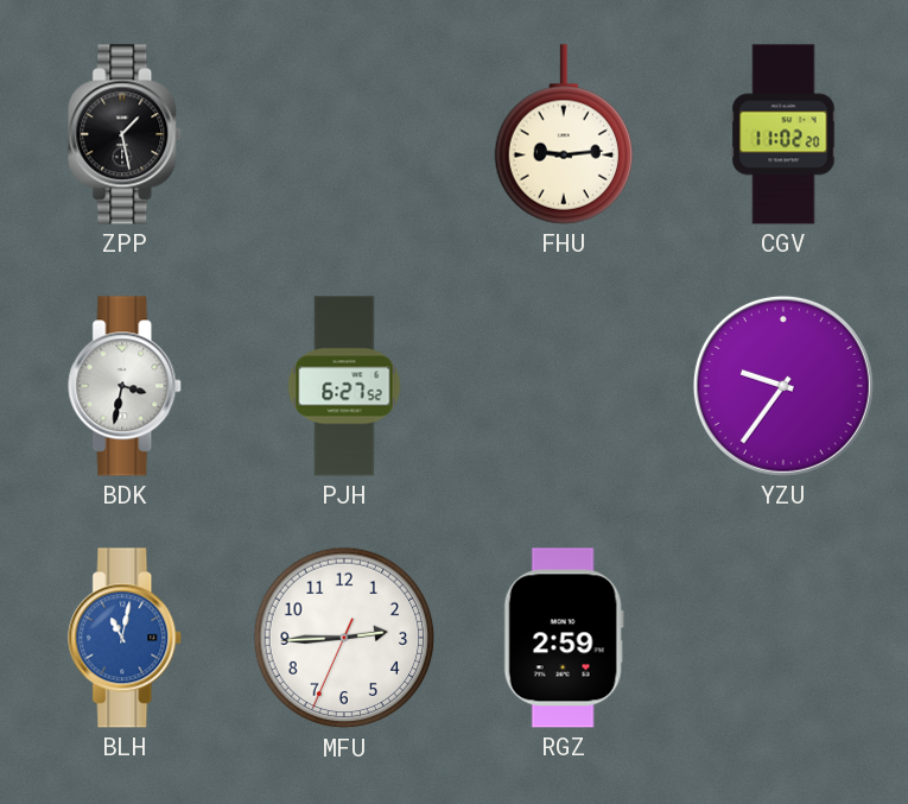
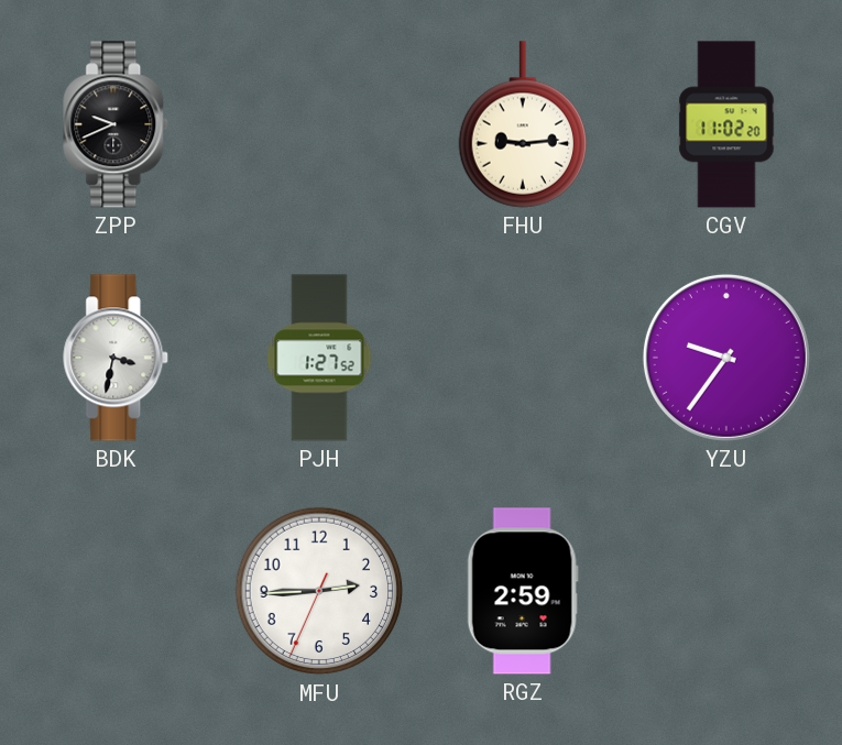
ZPP: 1:28 -> 9:41
PJH: 6:27 -> 1:27
BLH: 11:02 -> none
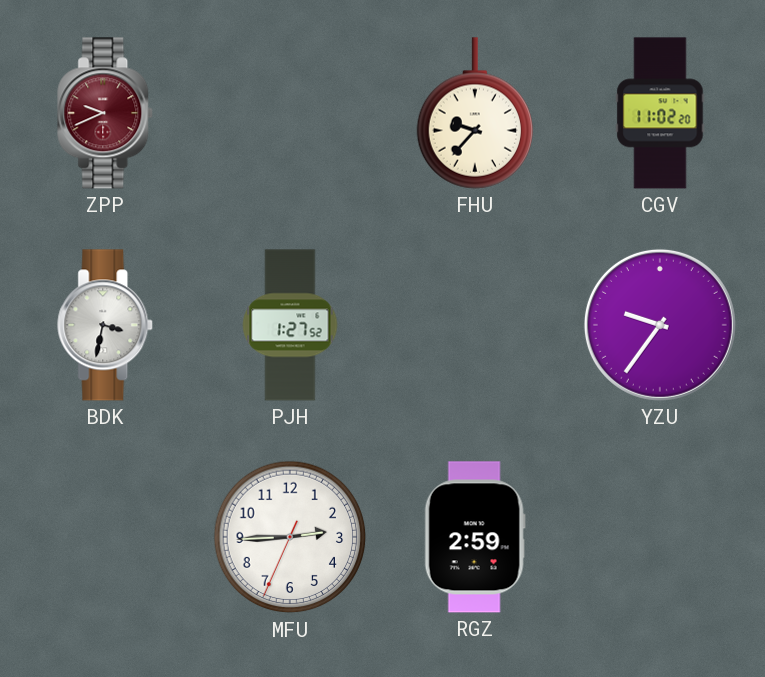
ZPP dial: black -> burgundy
FHU: 9:14 -> 9:37
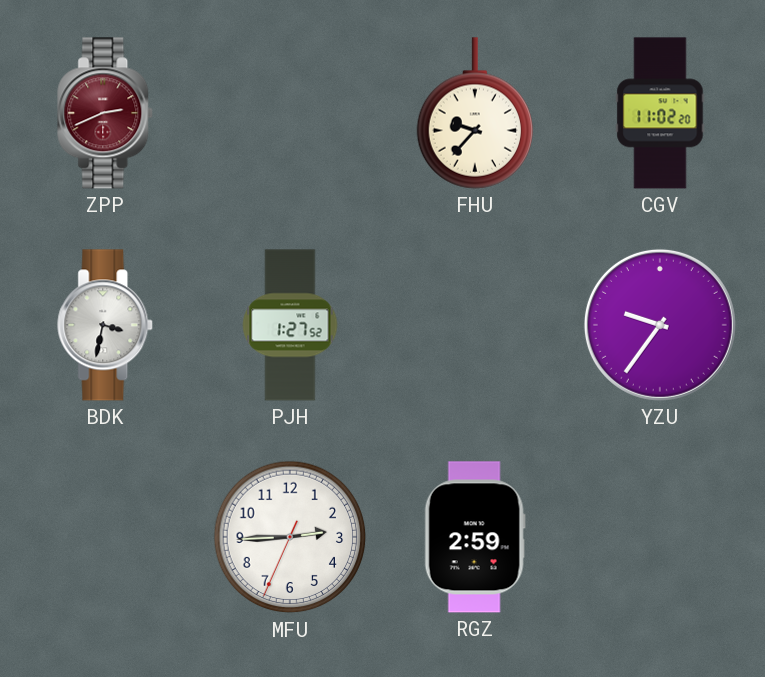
ZPP: 9:41 -> 2:41
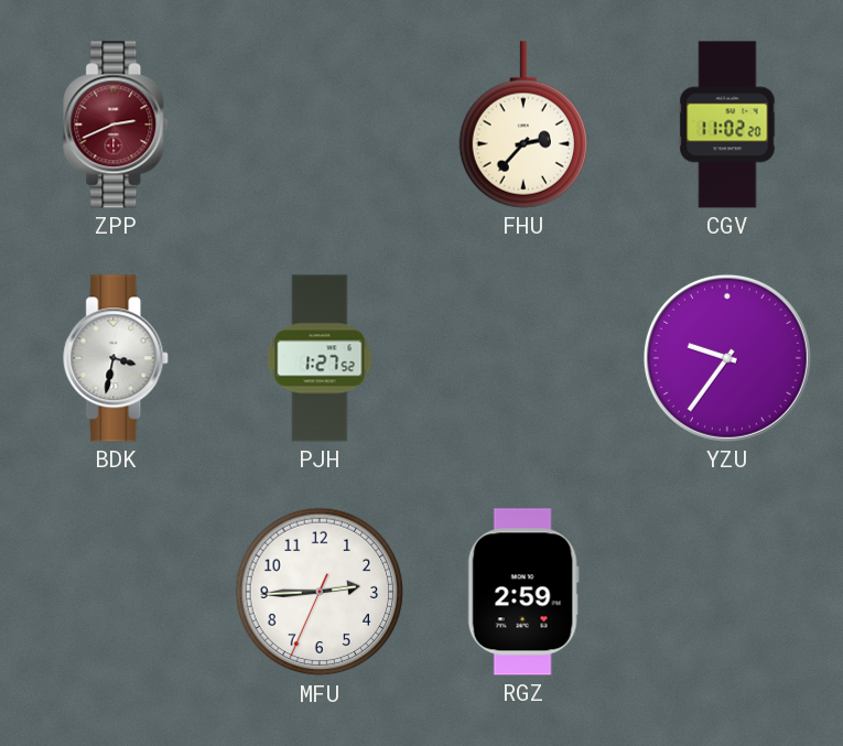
FHU: 9:37 -> 2:37
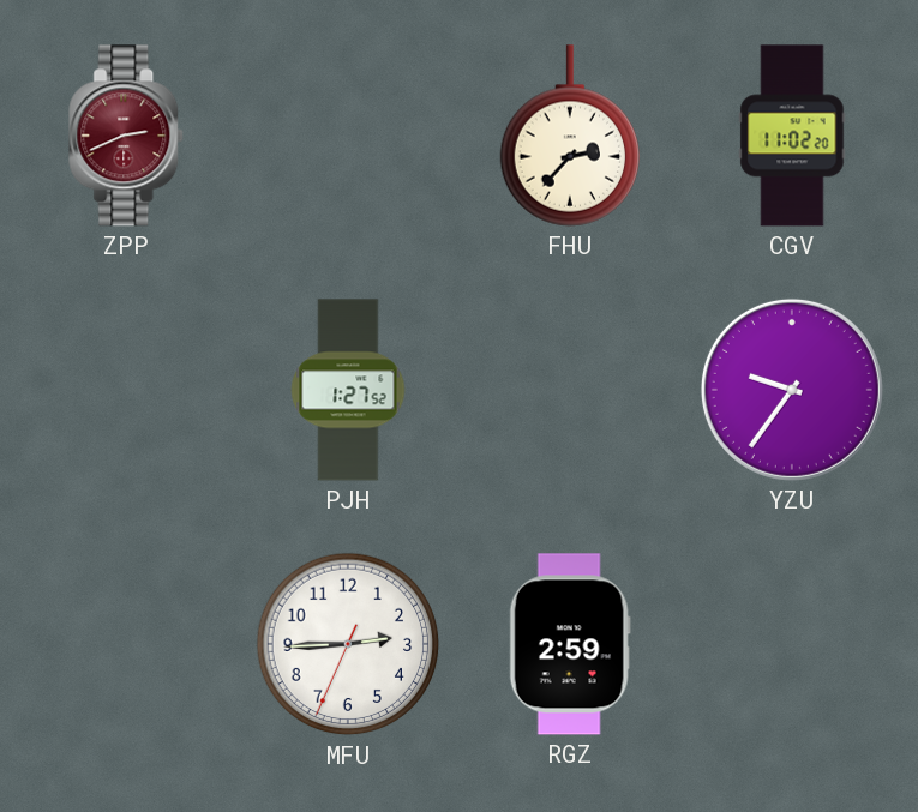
BDK: 3:32 -> none
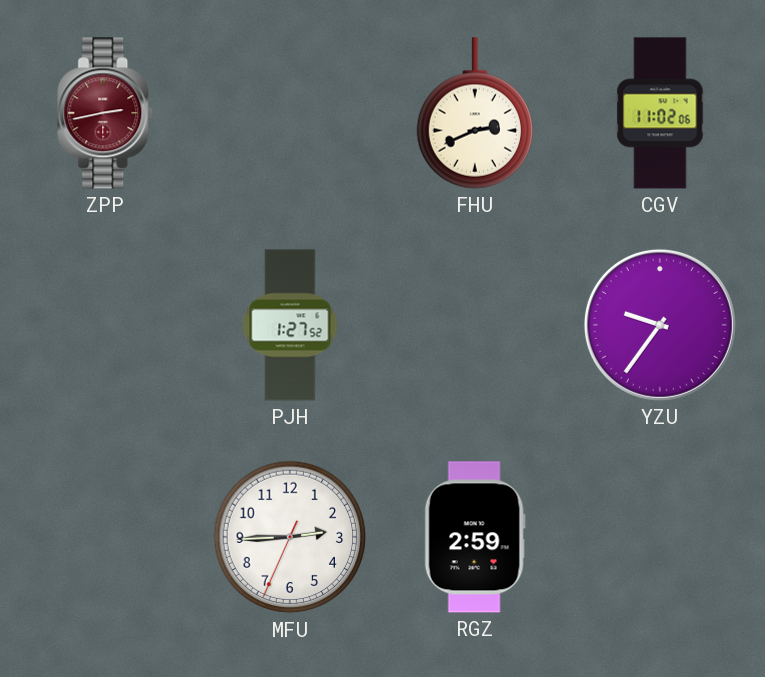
ZPP: 2:41 -> 2:43
FHU: 2:37 -> 2:41
CGV: 11:02:20 -> 11:02:06
